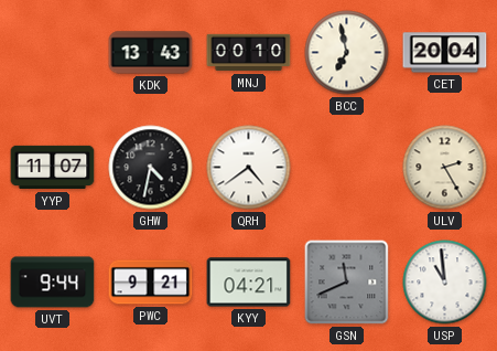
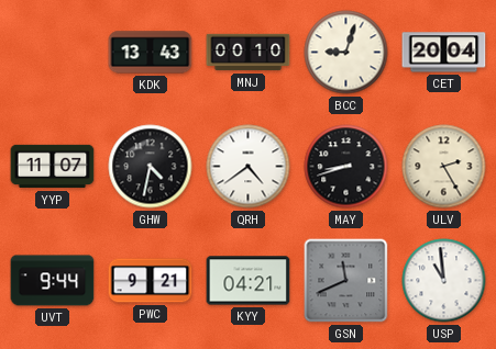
BCC: 6:58 -> 9:03
MAY: none -> 8:42
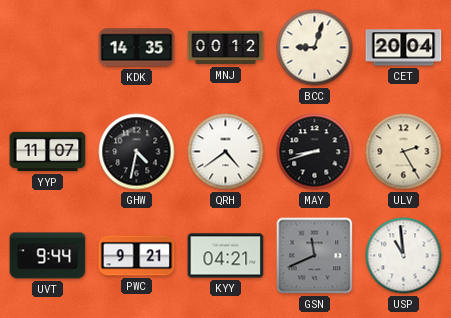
KDK: 13:43 -> 14:35
MNJ: 00:10 -> 00:12
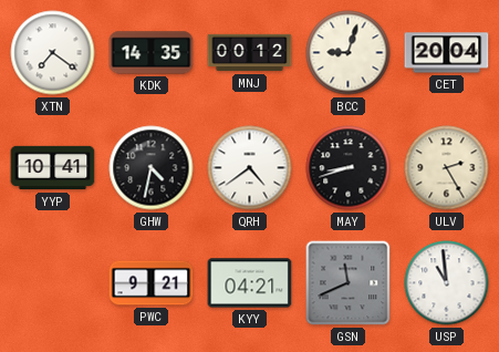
XTN: none -> 7:21
YYP: 11:07 -> 10:41
UVT: 9:44 -> none
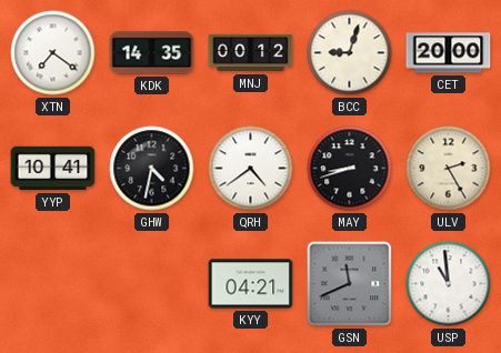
CET: 20:04 -> 20:00
PWC: 9:21 -> none
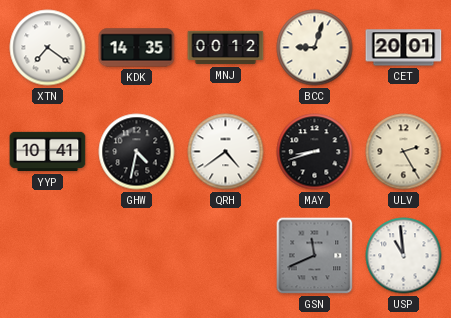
CET: 20:00 -> 20:01
KYY: 04:21 -> none
